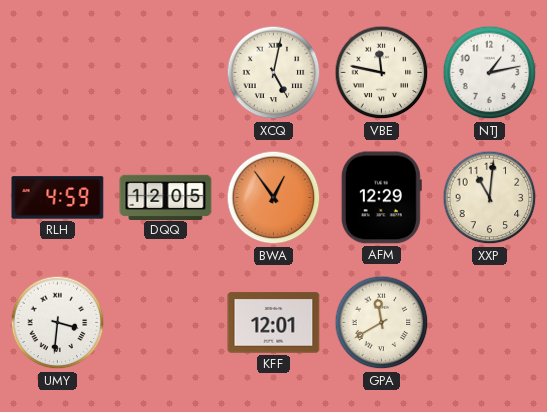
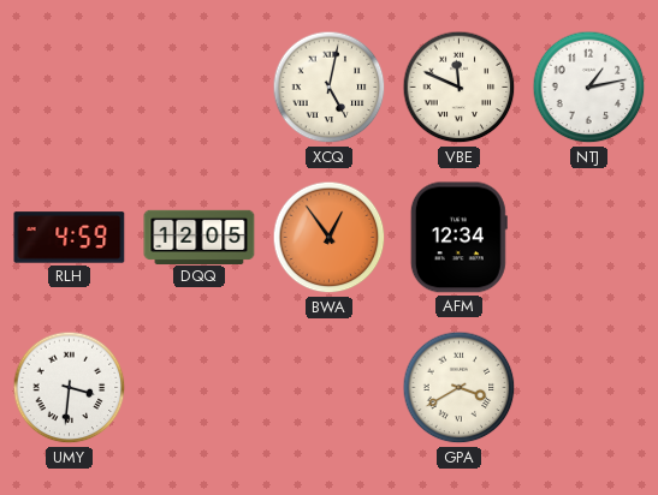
VBE: 11:47 -> 11:49
AFM: 12:29 -> 12:34
XXP: 11:01 -> none
KFF: 12:01 -> none
GPA: 11:40 -> 3:40
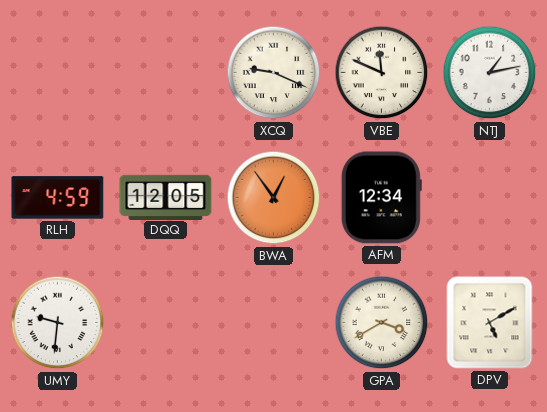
XCQ: 5:02 -> 9:19
UMY: 3:31 -> 9:31
DPV: none -> 5:10
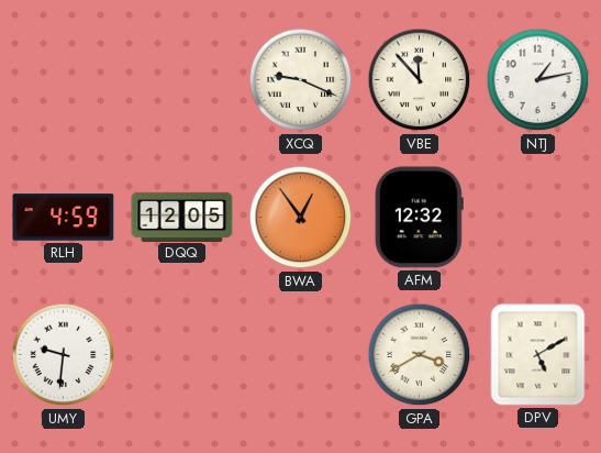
VBE: 11:49 -> 11:53
AFM: 12:34 -> 12:32
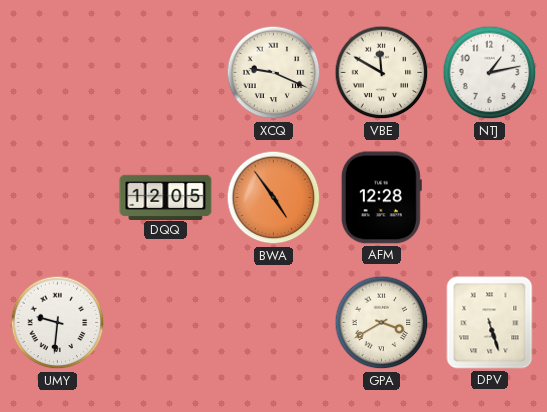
VBE: 11:53 -> 11:50
RLH: 4:59 -> none
BWA: 12:54 -> 4:54
AFM: 12:32 -> 12:28
DPV: 5:10 -> 5:27
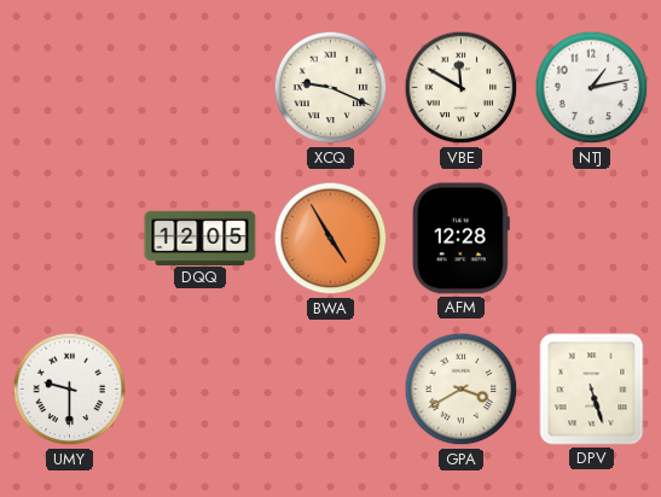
BWA: 4:54 -> 4:55
UMY: 9:31 -> 9:30
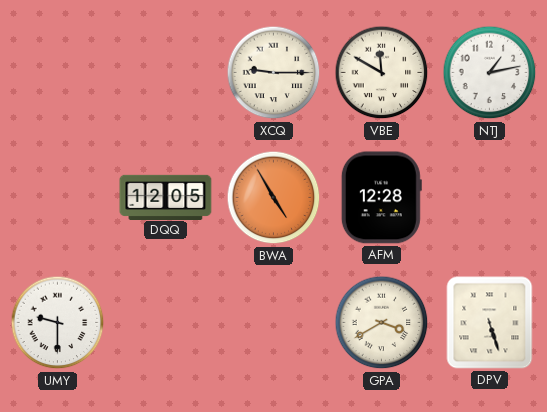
XCQ: 9:19 -> 9:15
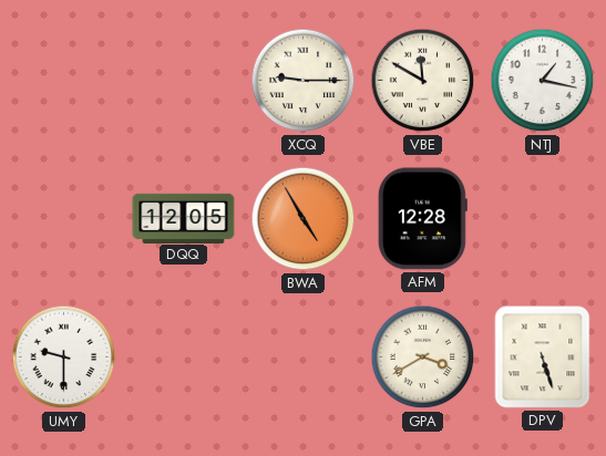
NTJ: 1:13 -> 1:17
